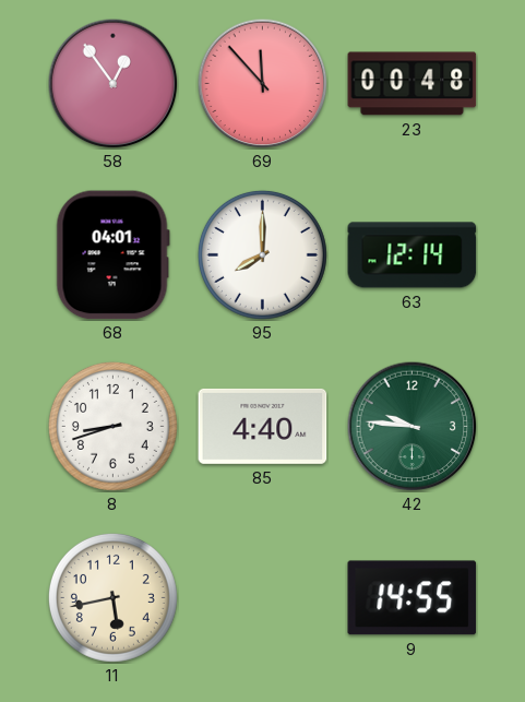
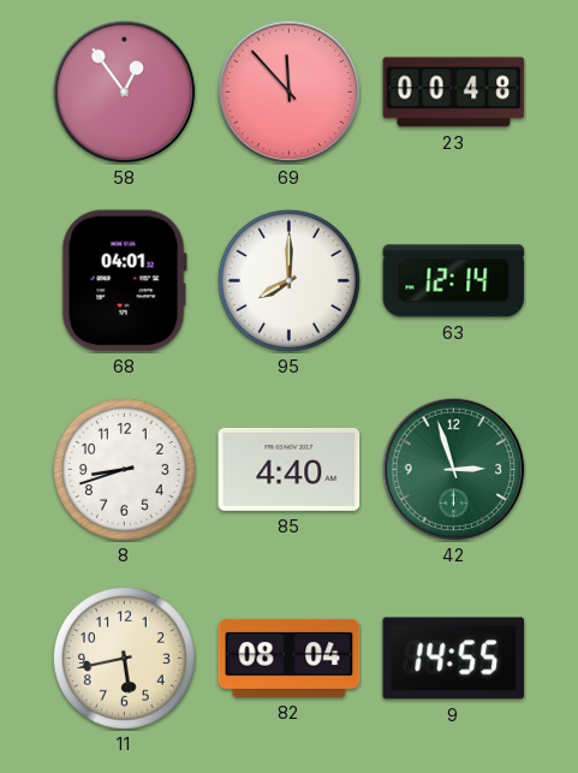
42: 9:46 -> 2:57
82: none -> 08:04
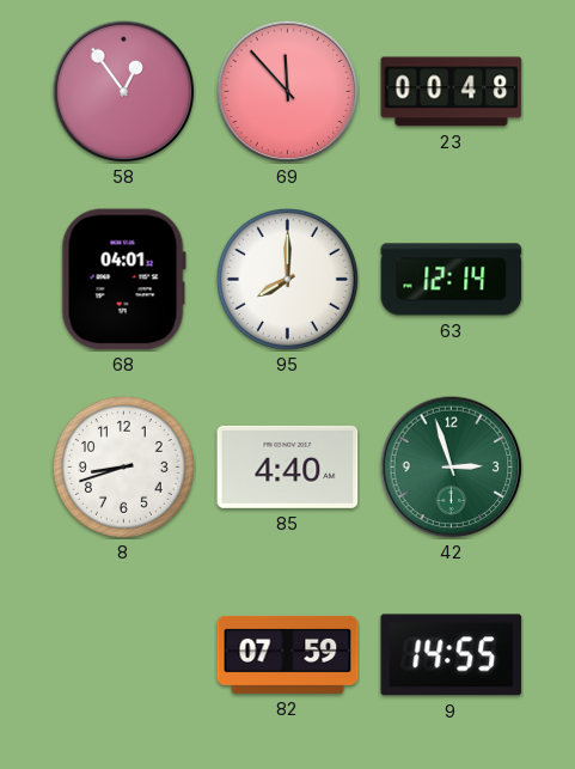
11: 5:43 -> none
82: 08:04 -> 07:59
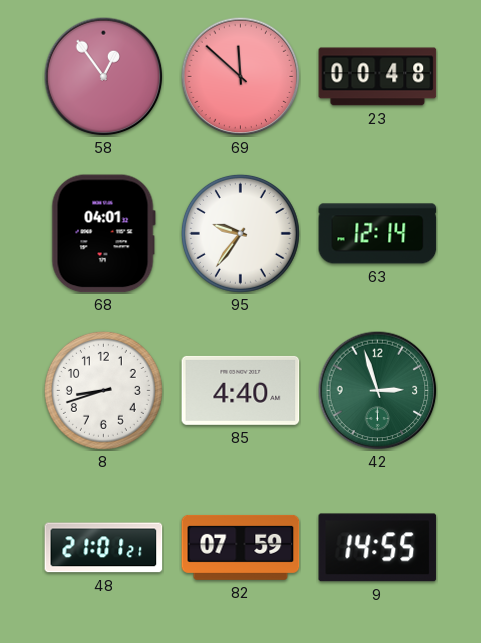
69: 11:53 -> 11:52
95: 8:00 -> 9:36
48: none -> 21:01
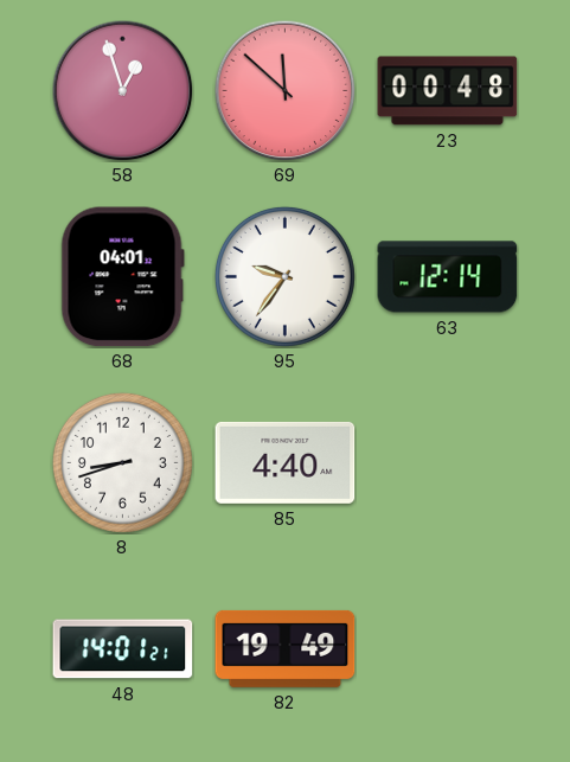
58: 12:54 -> 12:57
42: 2:57 -> none
48: 21:01 -> 14:01
82: 07:59 -> 19:49
9: 14:55 -> none
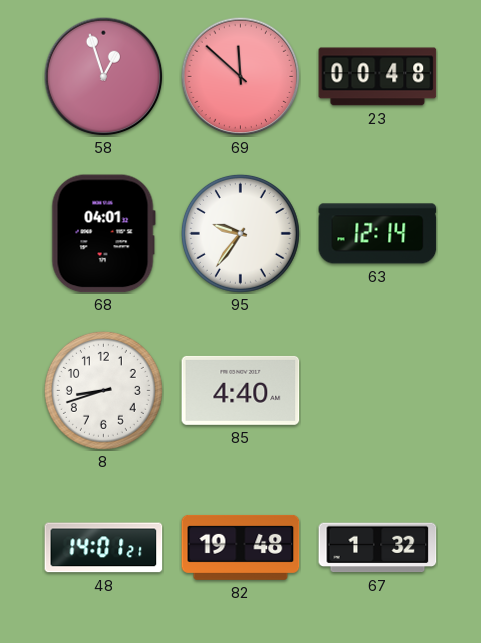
82: 19:49 -> 19:48
67: none -> 1:32
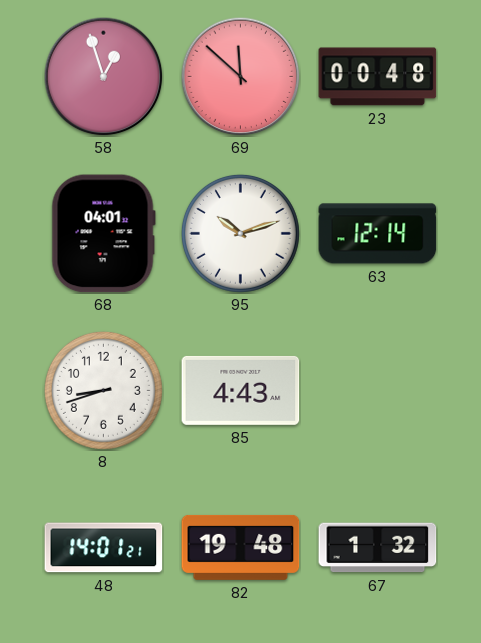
95: 9:36 -> 10:12
85: 4:40 -> 4:43
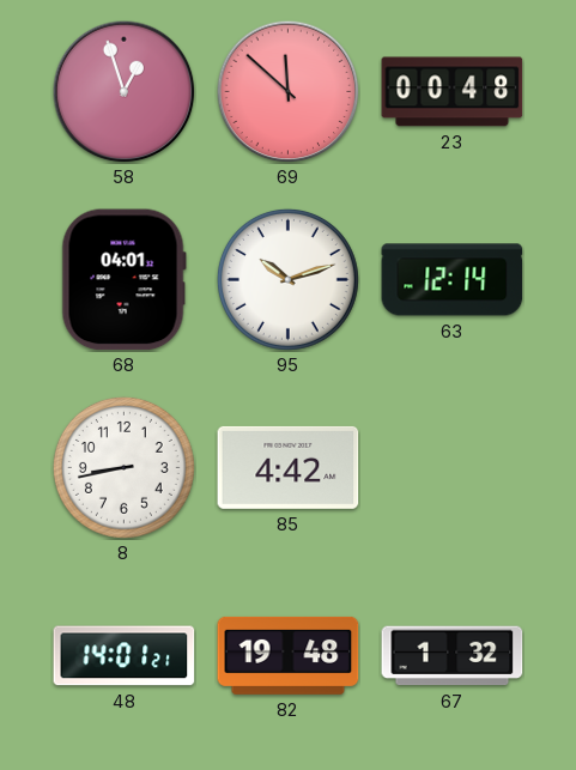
8: 8:42 -> 8:43
85: 4:43 -> 4:42
